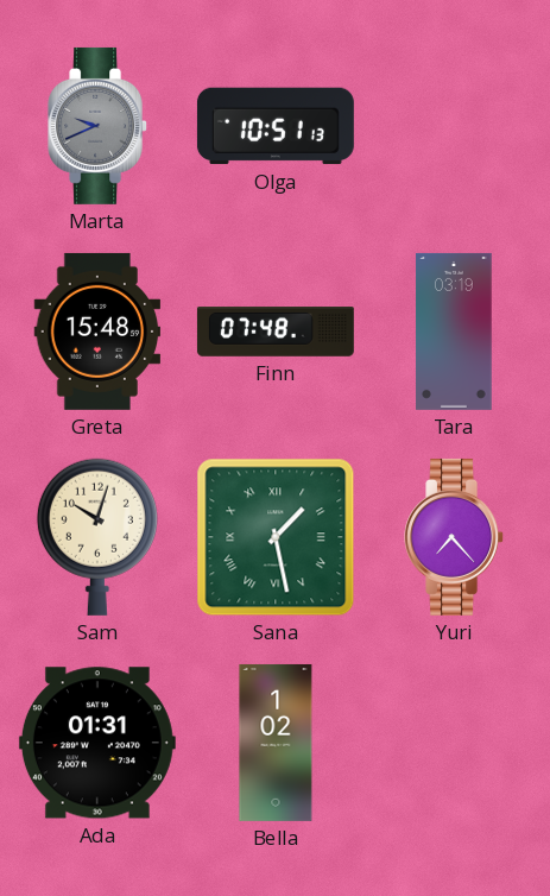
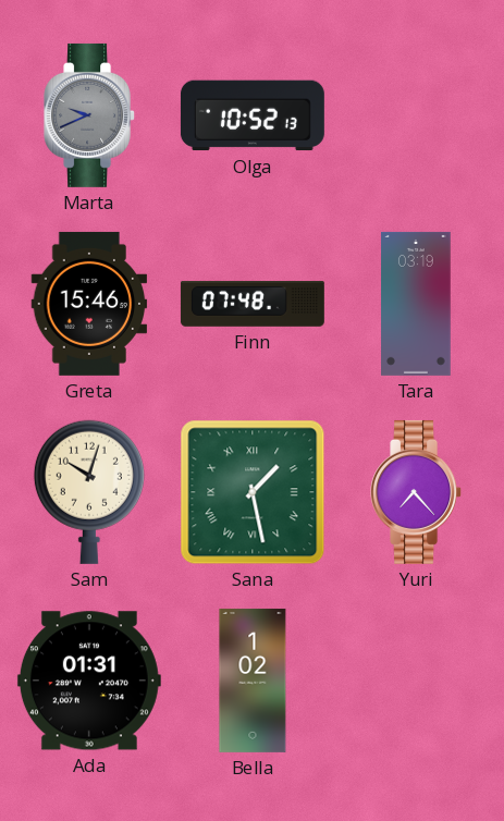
Olga: 10:51 -> 10:52
Greta: 15:48 -> 15:46
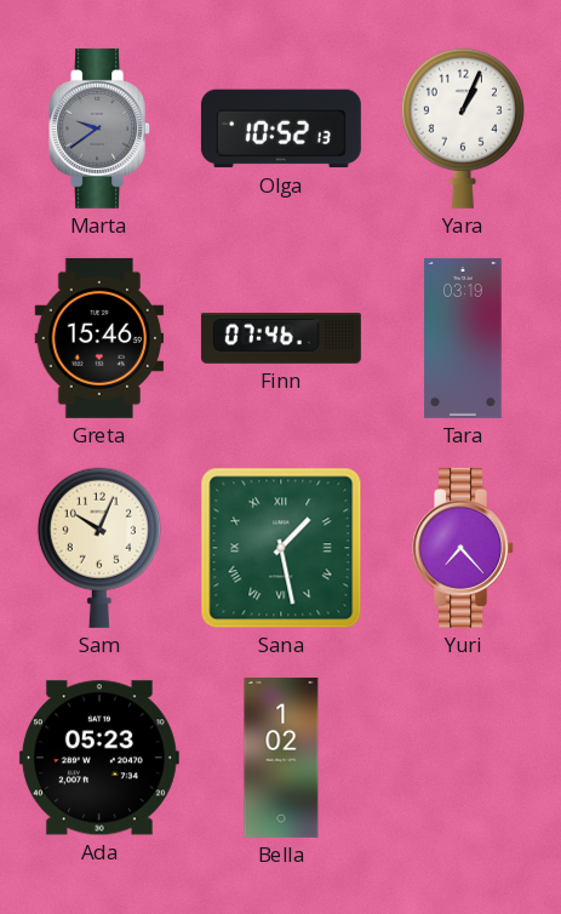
Marta: 9:41 -> 9:39
Yara: none -> 1:04
Finn: 07:48 -> 07:46
Sam: 10:03 -> 10:04
Ada: 01:31 -> 05:23
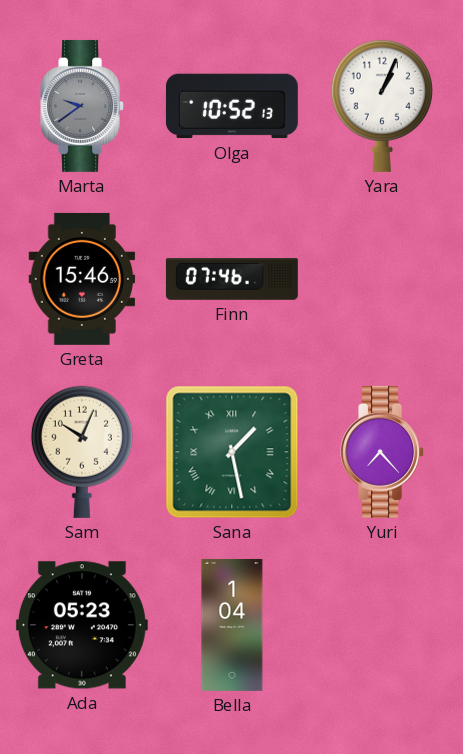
Tara: 03:19 -> none
Bella: 1:02 -> 1:04
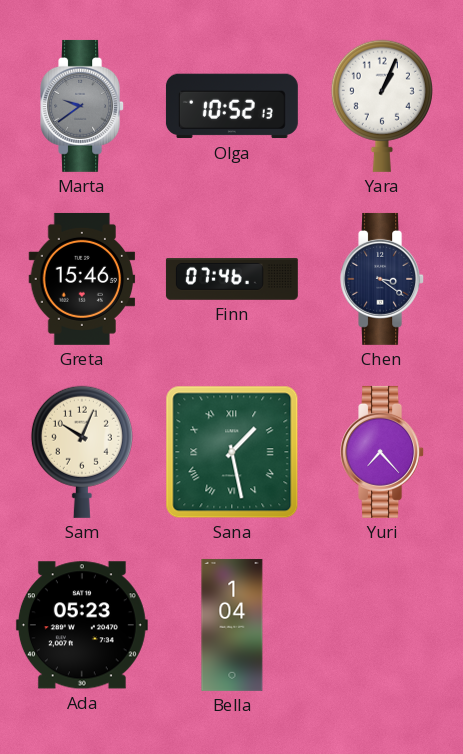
Chen: none -> 3:21
